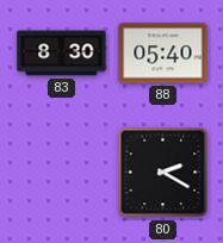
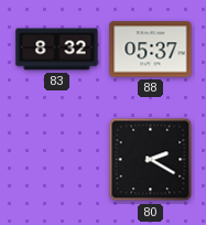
83: 8:30 -> 8:32
88: 05:40 -> 05:37
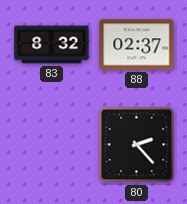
88: 05:37 -> 02:37
80: 2:20 -> 2:23
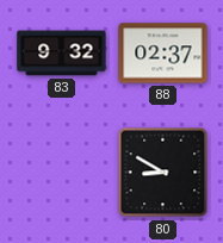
83: 8:32 -> 9:32
80: 2:23 -> 8:50
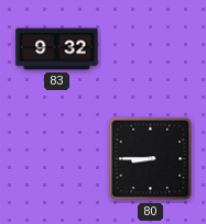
88: 02:37 -> none
80: 8:50 -> 8:45
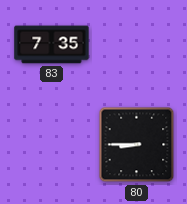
83: 9:32 -> 7:35
